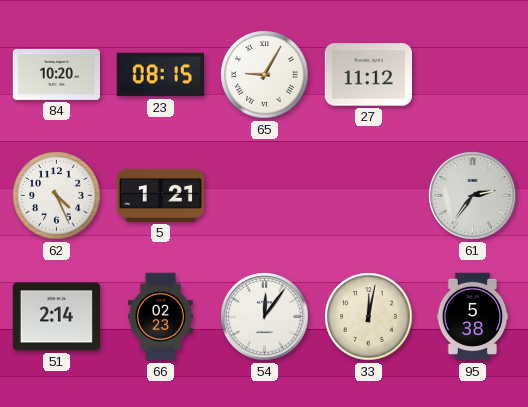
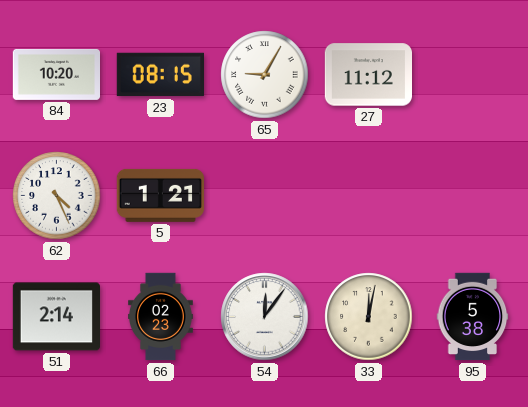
61: 2:36 -> none
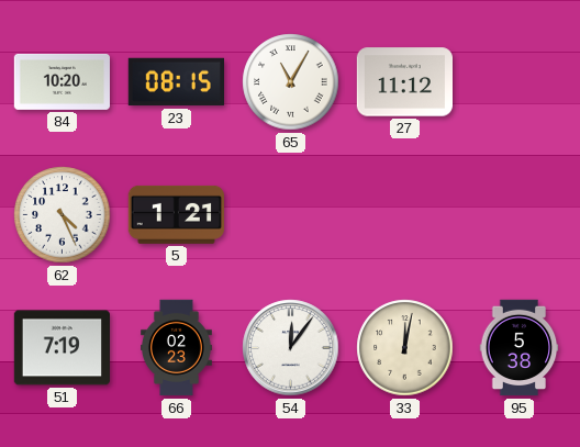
65: 9:05 -> 11:05
51: 2:14 -> 7:19
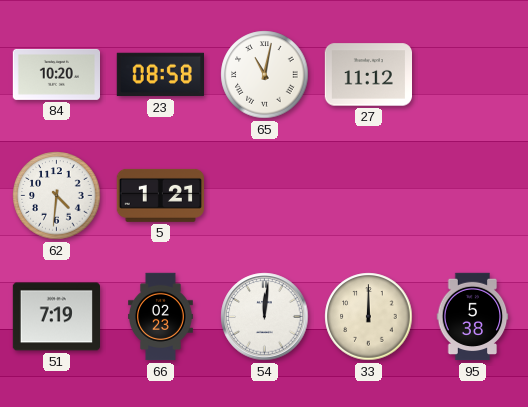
23: 08:15 -> 08:58
65: 11:05 -> 11:02
62: 4:26 -> 4:31
54: 12:06 -> 12:01
33: 12:02 -> 12:00
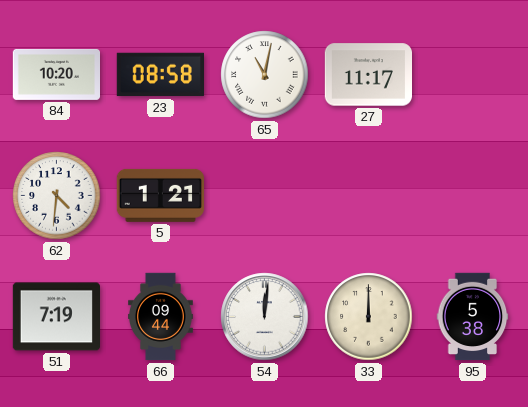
27: 11:12 -> 11:17
66: 02:23 -> 09:44
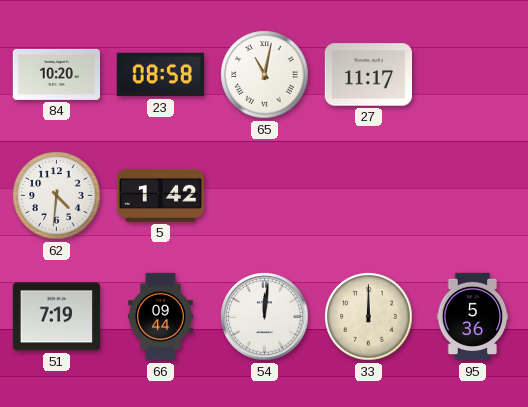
5: 1:21 -> 1:42
95: 5:38 -> 5:36
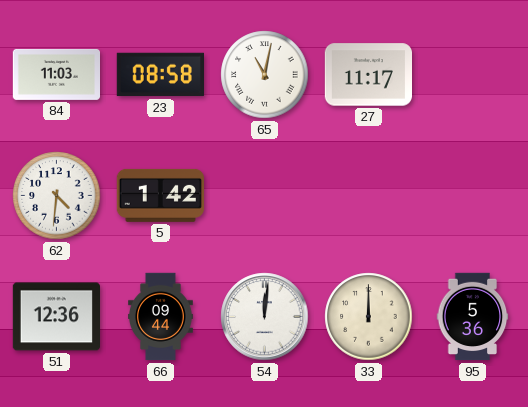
84: 10:20 -> 11:03
51: 7:19 -> 12:36
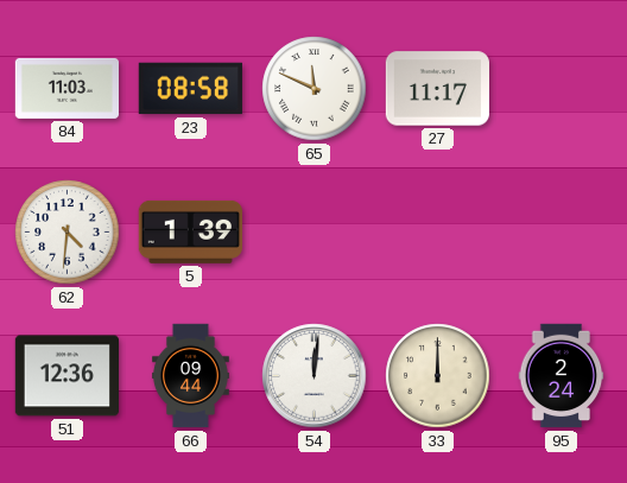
65: 11:02 -> 11:49
5: 1:42 -> 1:39
95: 5:36 -> 2:24
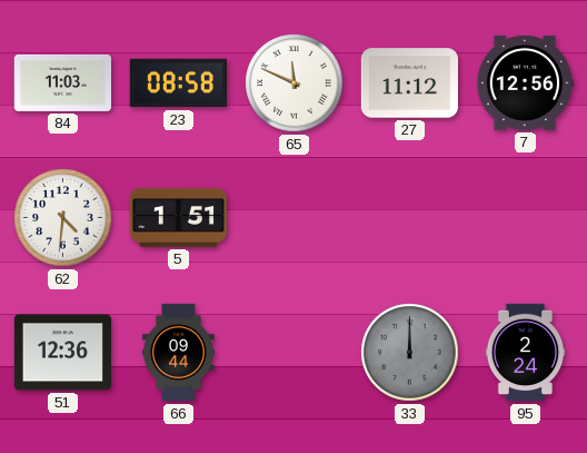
27: 11:17 -> 11:12
7: none -> 12:56
5: 1:39 -> 1:51
54: 12:01 -> none
33 dial: cream -> grey
